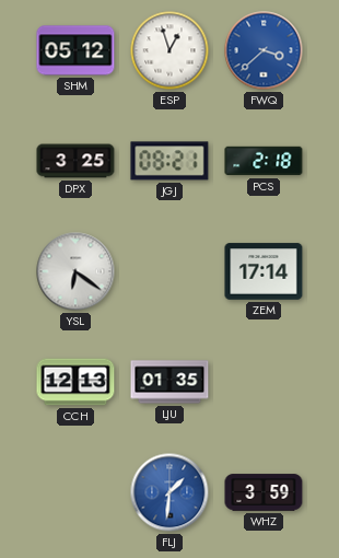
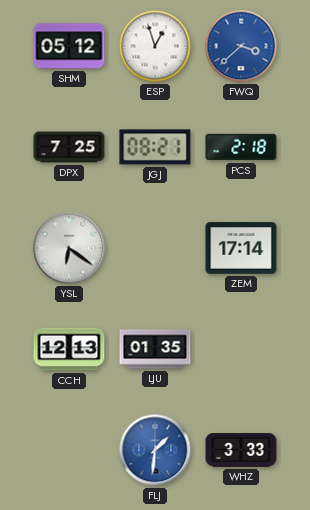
DPX: 3:25 -> 7:25
WHZ: 3:59 -> 3:33
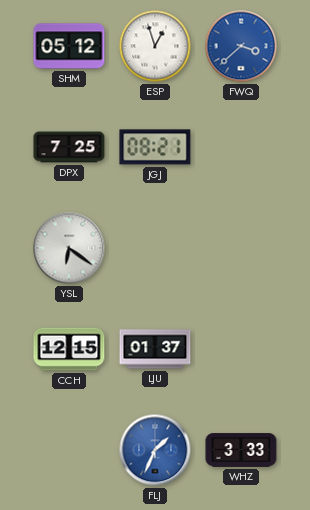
PCS: 2:18 -> none
ZEM: 17:14 -> none
CCH: 12:13 -> 12:15
LJU: 01:35 -> 01:37
FLJ: 1:31 -> 1:34
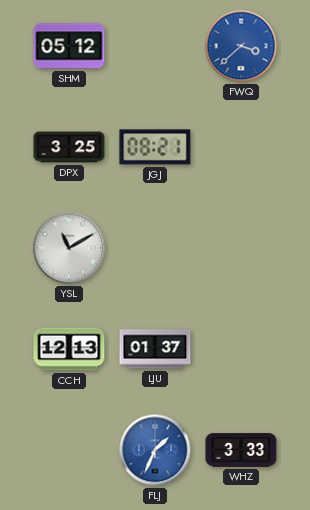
ESP: 12:57 -> none
DPX: 7:25 -> 3:25
YSL: 6:21 -> 11:10
CCH: 12:15 -> 12:13
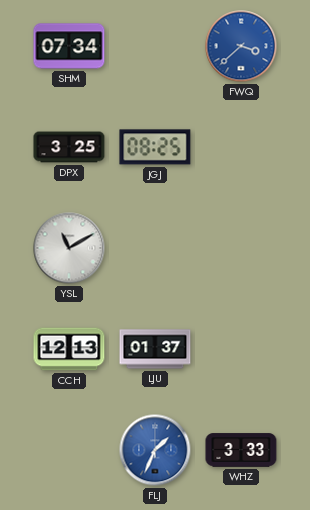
SHM: 05:12 -> 07:34
JGJ: 08:21 -> 08:25
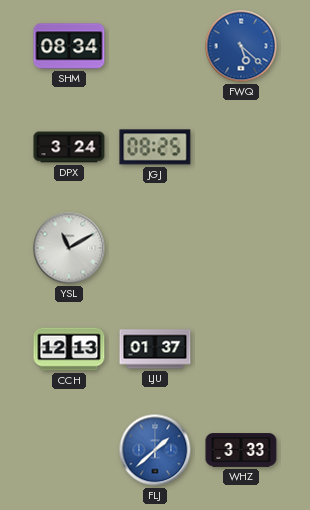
SHM: 07:34 -> 08:34
FWQ: 3:38 -> 5:22
DPX: 3:25 -> 3:24
FLJ: 1:34 -> 1:38
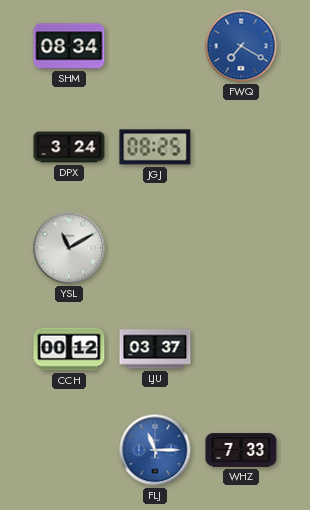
FWQ: 5:22 -> 7:20
CCH: 12:13 -> 00:12
LJU: 01:37 -> 03:37
FLJ: 1:38 -> 11:15
WHZ: 3:33 -> 7:33
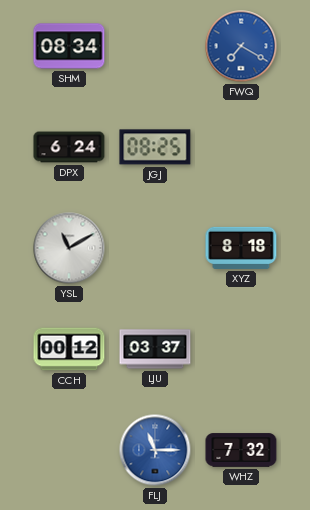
DPX: 3:24 -> 6:24
XYZ: none -> 8:18
WHZ: 7:33 -> 7:32
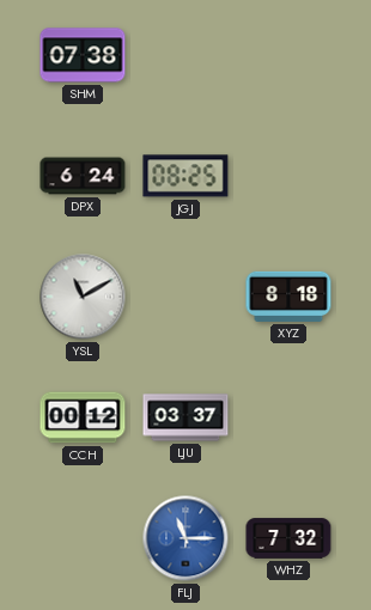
SHM: 08:34 -> 07:38
FWQ: 7:20 -> none
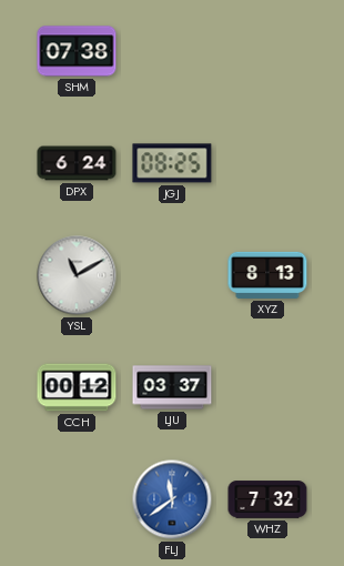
XYZ: 8:18 -> 8:13
FLJ: 11:15 -> 11:39
